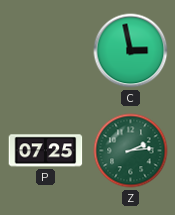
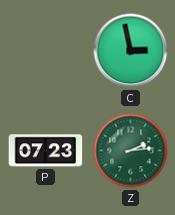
P: 07:25 -> 07:23
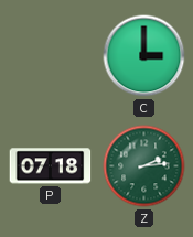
C: 2:58 -> 3:00
P: 07:23 -> 07:18
